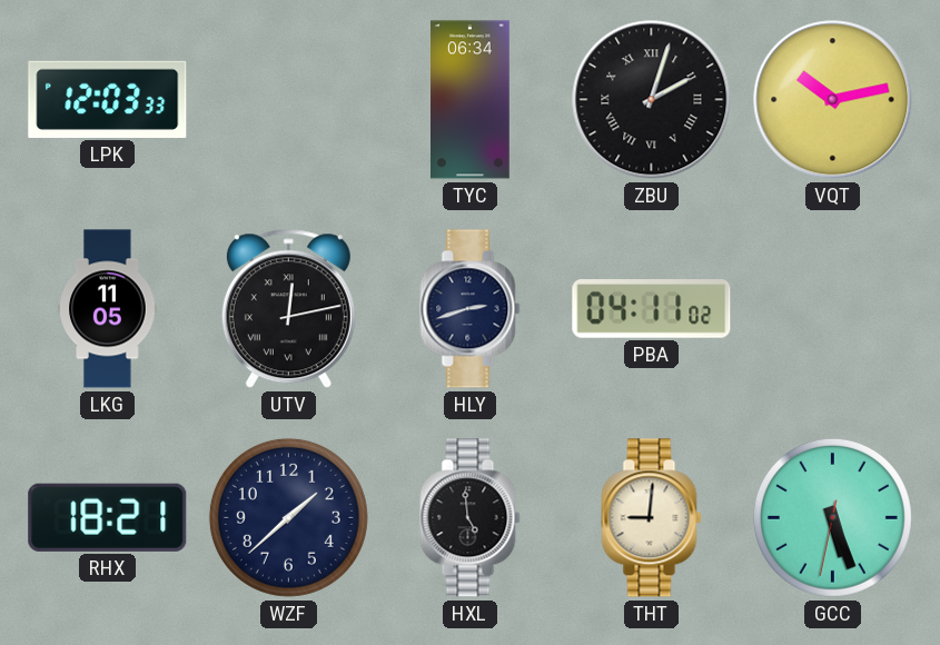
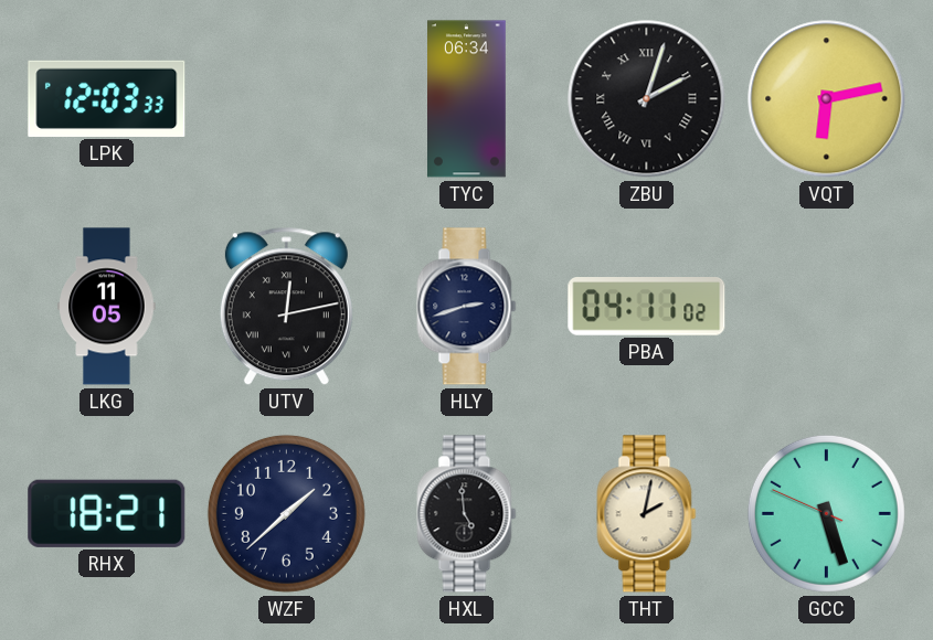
VQT: 10:13 -> 6:13
THT: 9:01 -> 2:02
GCC: 5:26:32 -> 5:26:49
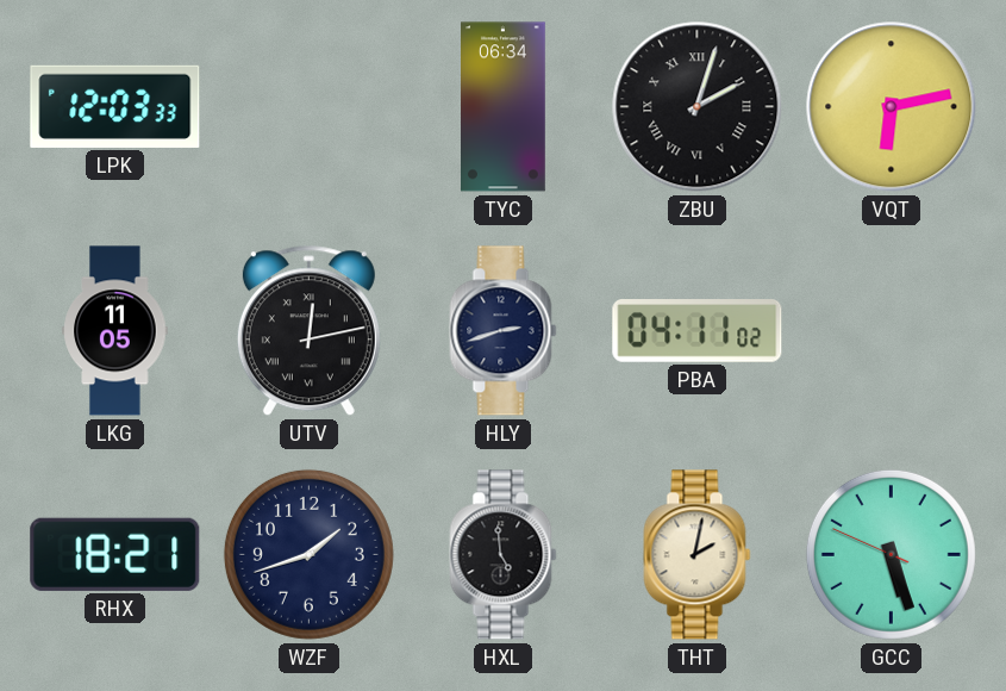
WZF: 1:38 -> 1:42
